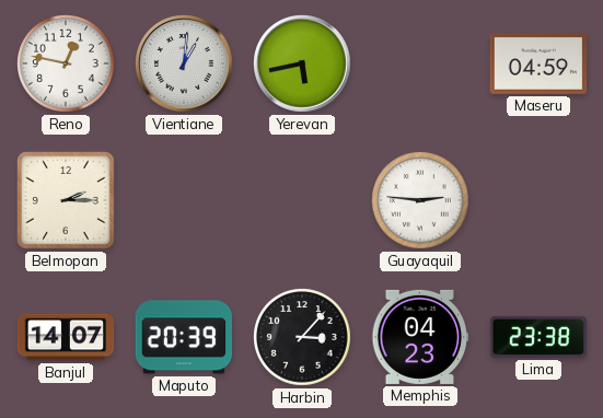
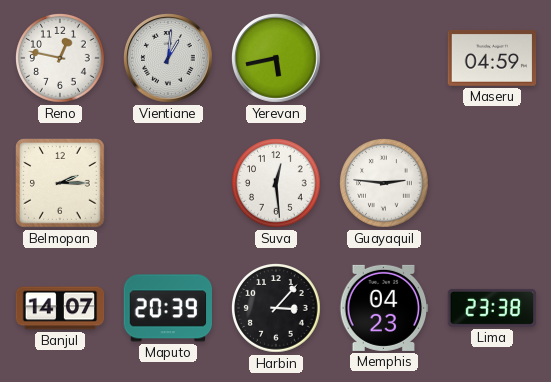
Suva: none -> 12:29
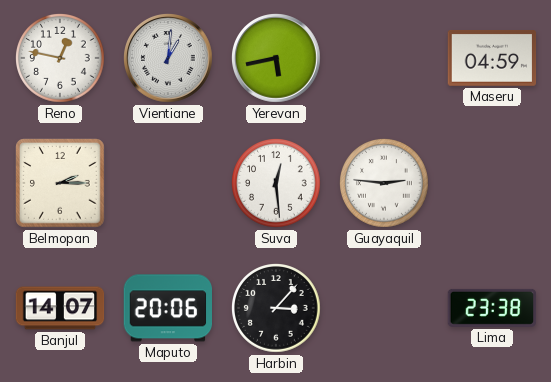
Maputo: 20:39 -> 20:06
Memphis: 04:23 -> none
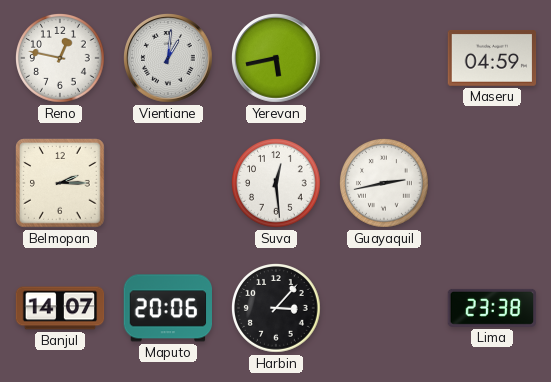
Guayaquil: 2:46 -> 2:43
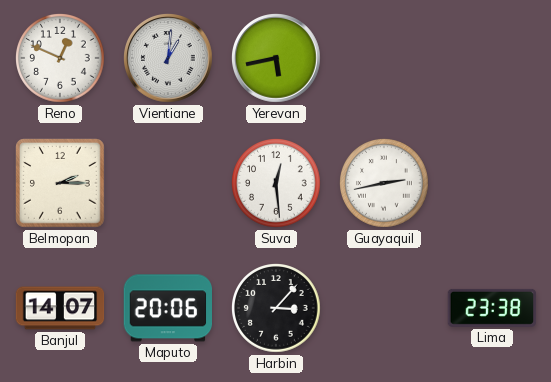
Reno: 12:47 -> 12:49
Maseru: 04:59 -> none
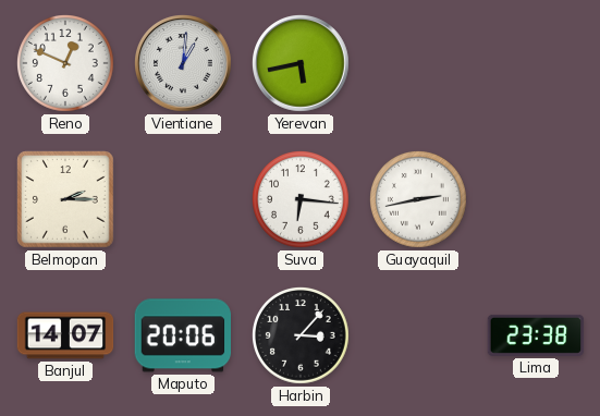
Suva: 12:29 -> 6:16
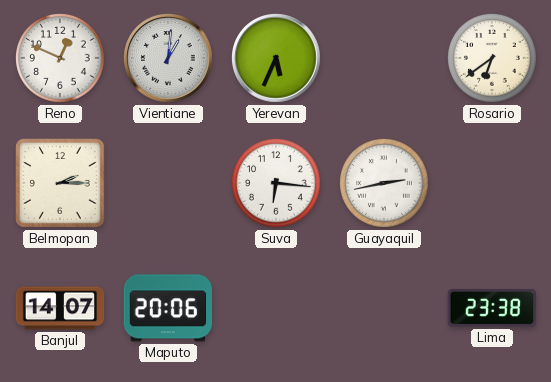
Yerevan: 5:43 -> 5:34
Rosario: none -> 6:39
Harbin: 3:07 -> none
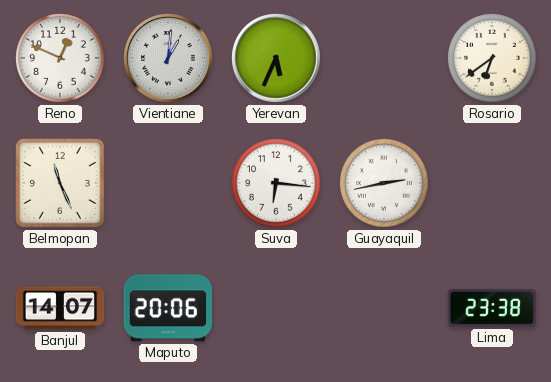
Belmopan: 2:15 -> 11:26
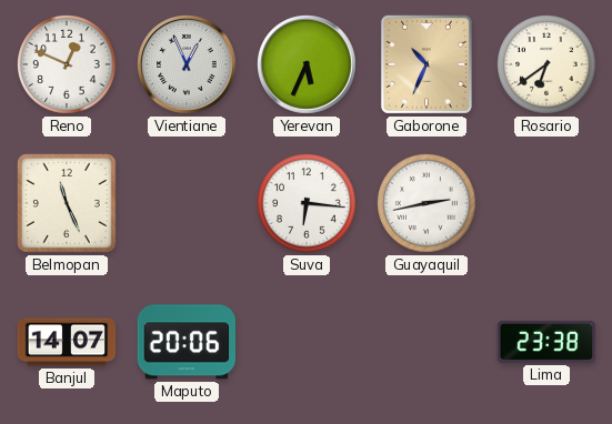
Vientiane: 1:01 -> 12:56
Gaborone: none -> 10:34
